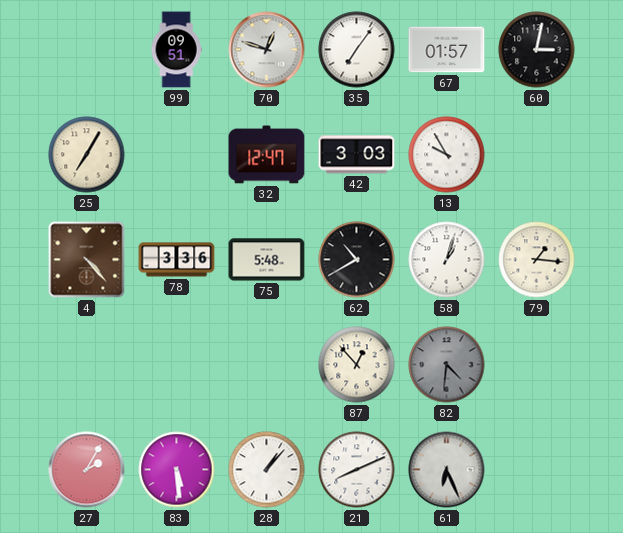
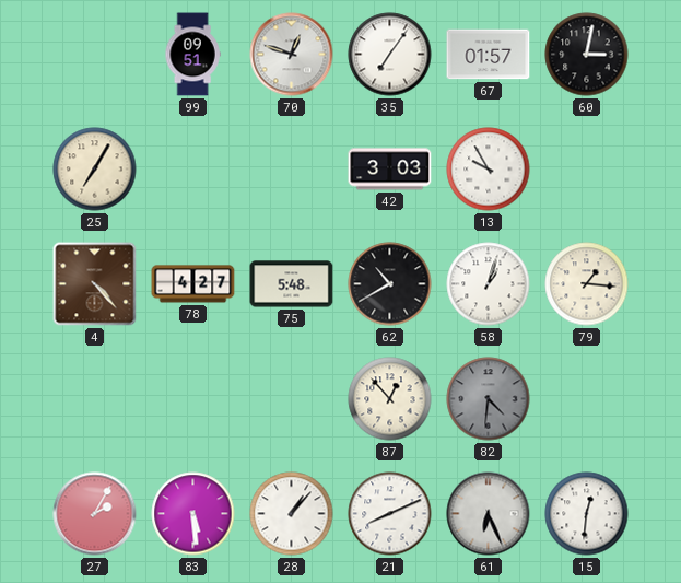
32: 12:47 -> none
78: 3:36 -> 4:27
15: none -> 12:31
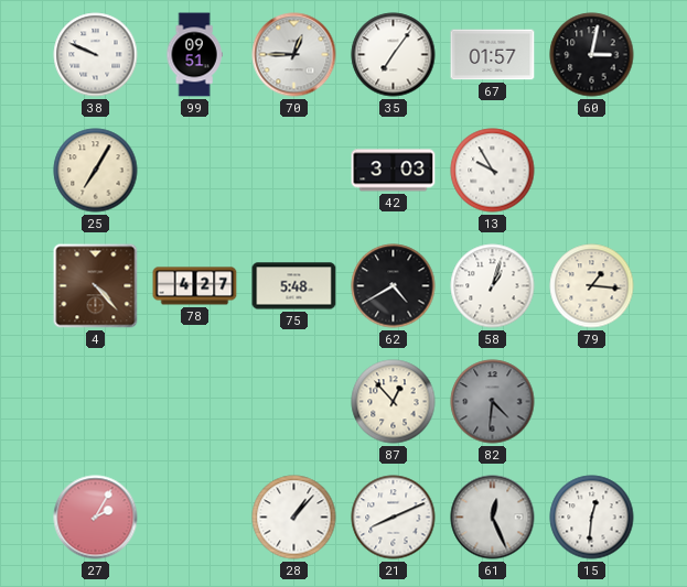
38: none -> 9:49
70: 12:48 -> 12:45
62: 10:40 -> 4:40
83: 5:29 -> none
61: 6:26 -> 12:26
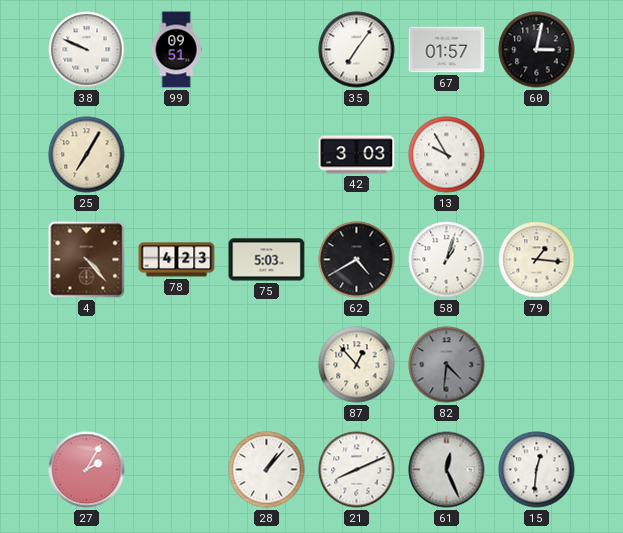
70: 12:45 -> none
78: 4:27 -> 4:23
75: 5:48 -> 5:03
